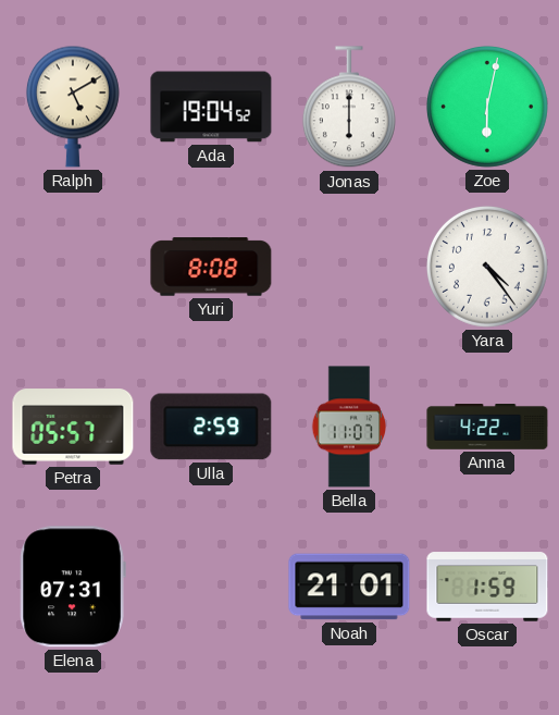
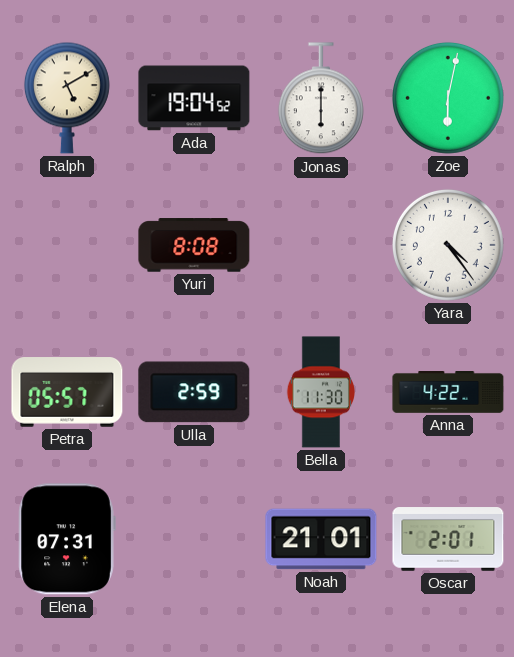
Bella: 11:07 -> 11:30
Oscar: 1:59 -> 2:01
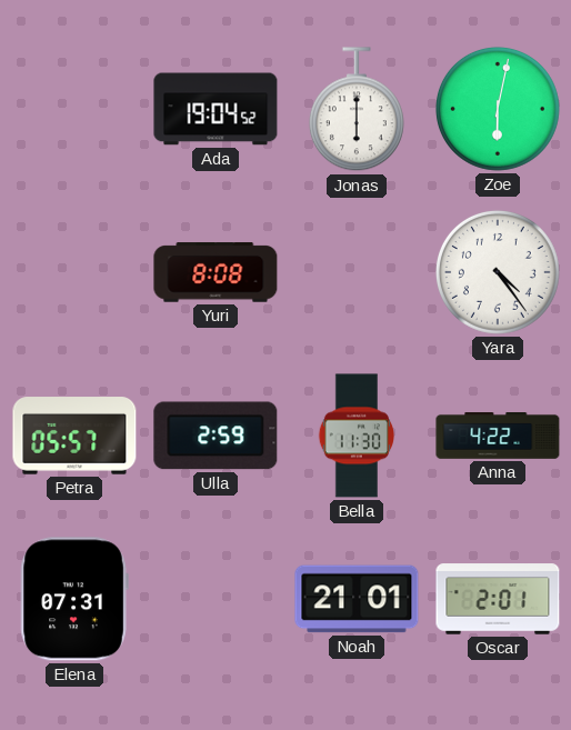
Ralph: 5:10 -> none
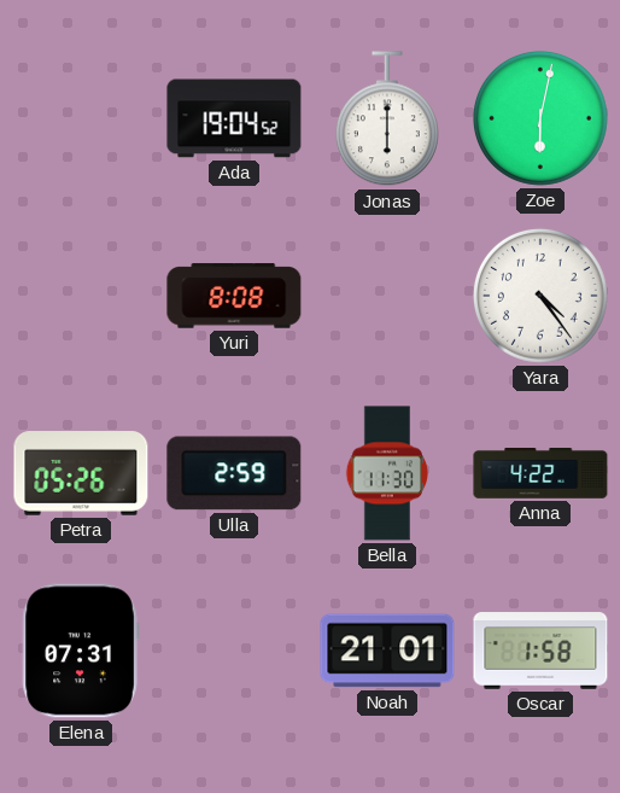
Petra: 05:57 -> 05:26
Oscar: 2:01 -> 1:58
